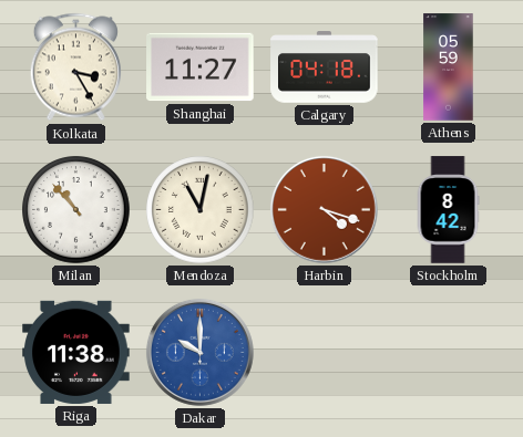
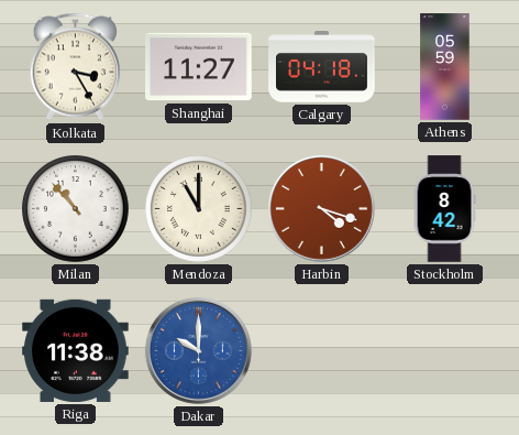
Mendoza: 11:02 -> 11:00
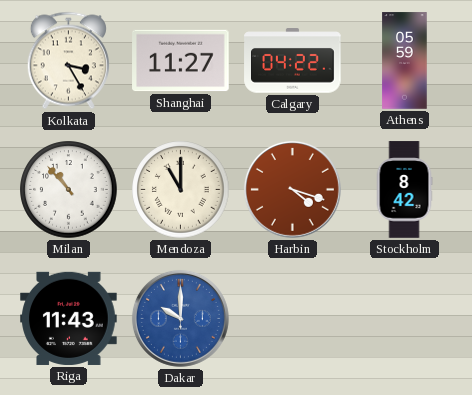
Calgary: 04:18 -> 04:22
Riga: 11:38 -> 11:43
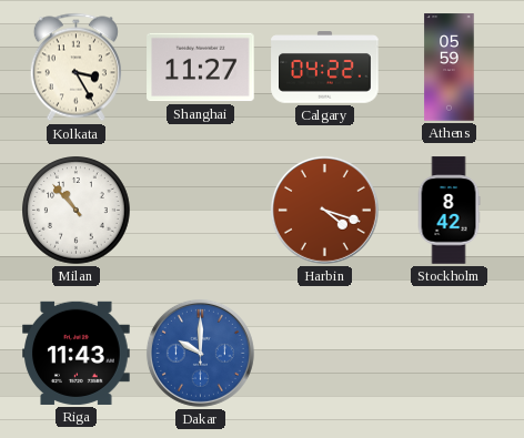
Mendoza: 11:00 -> none
